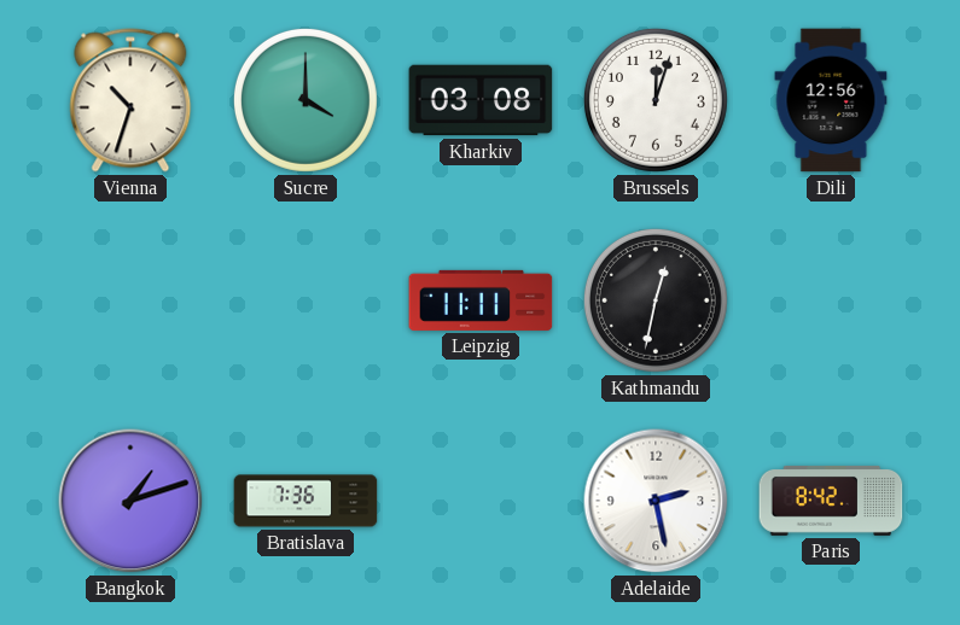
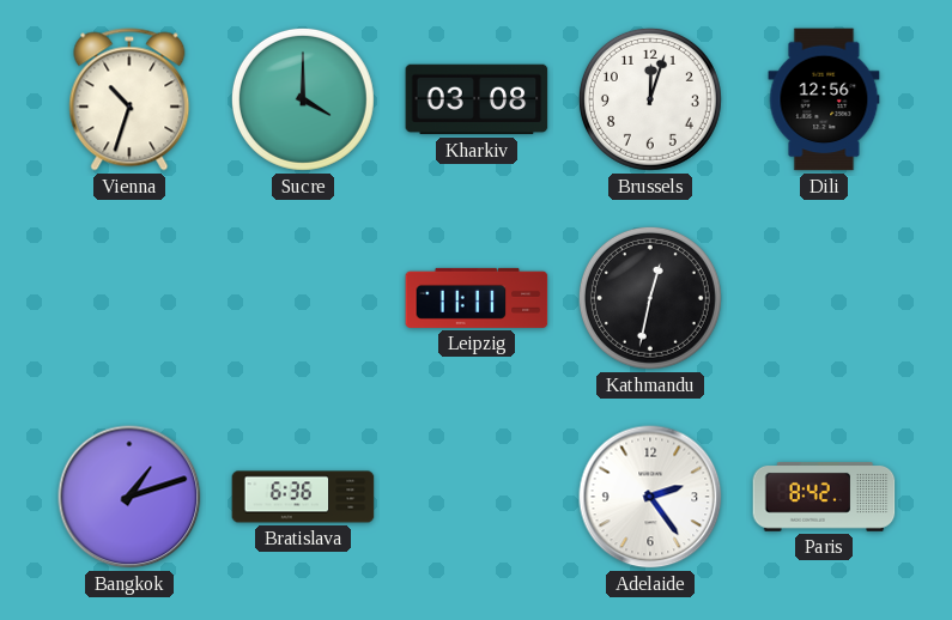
Bratislava: 7:36 -> 6:36
Adelaide: 2:28 -> 2:24
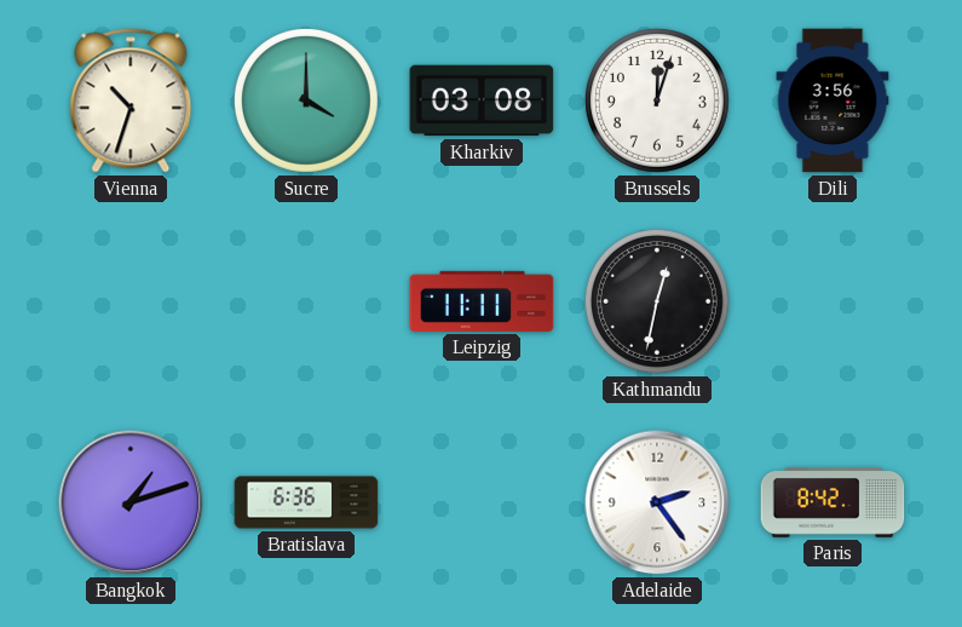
Dili: 12:56 -> 3:56
